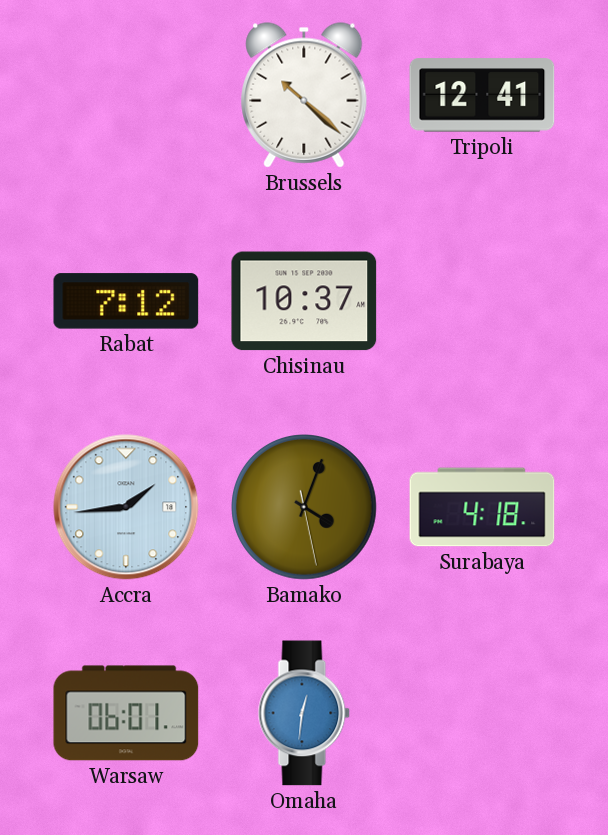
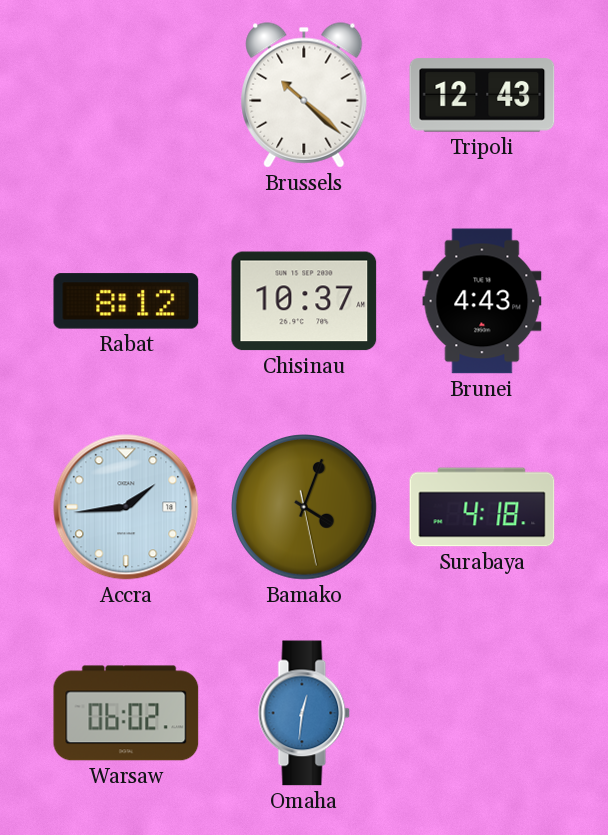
Tripoli: 12:41 -> 12:43
Rabat: 7:12 -> 8:12
Brunei: none -> 4:43
Warsaw: 06:01 -> 06:02
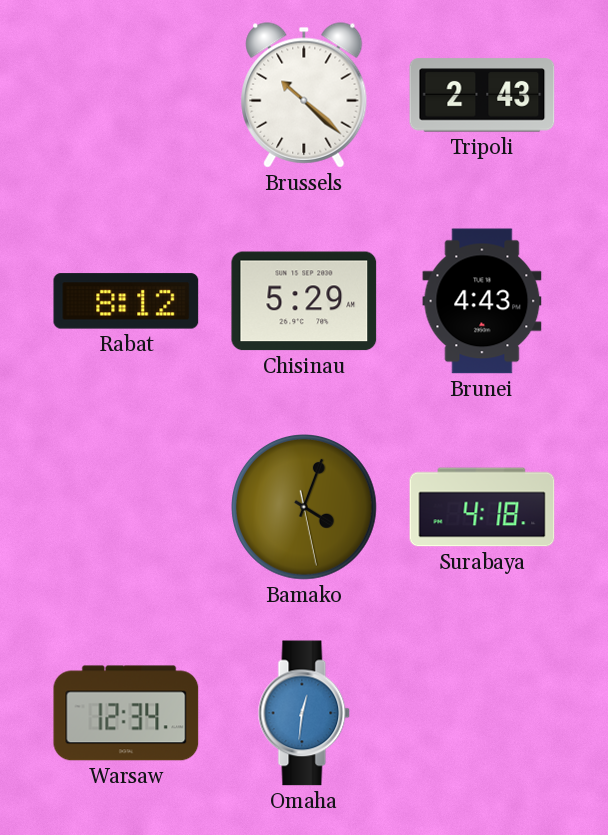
Tripoli: 12:43 -> 2:43
Chisinau: 10:37 -> 5:29
Accra: 1:44 -> none
Warsaw: 06:02 -> 12:34
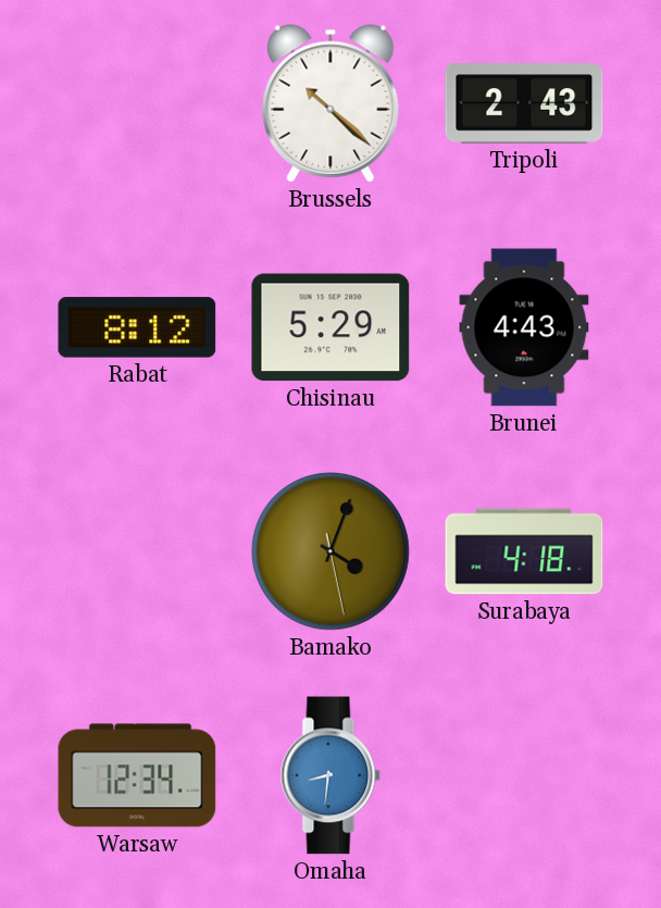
Omaha: 12:31 -> 8:31
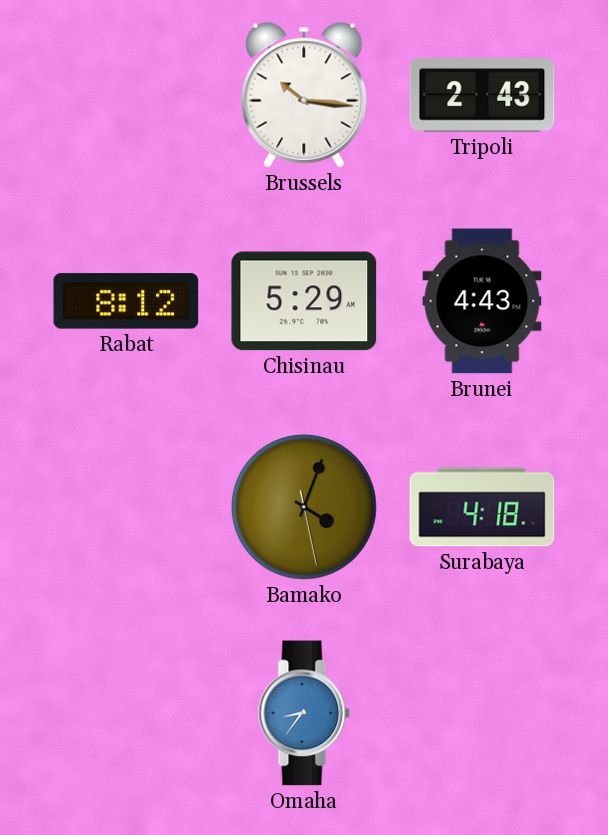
Brussels: 10:22 -> 10:16
Warsaw: 12:34 -> none
Omaha: 8:31 -> 8:36
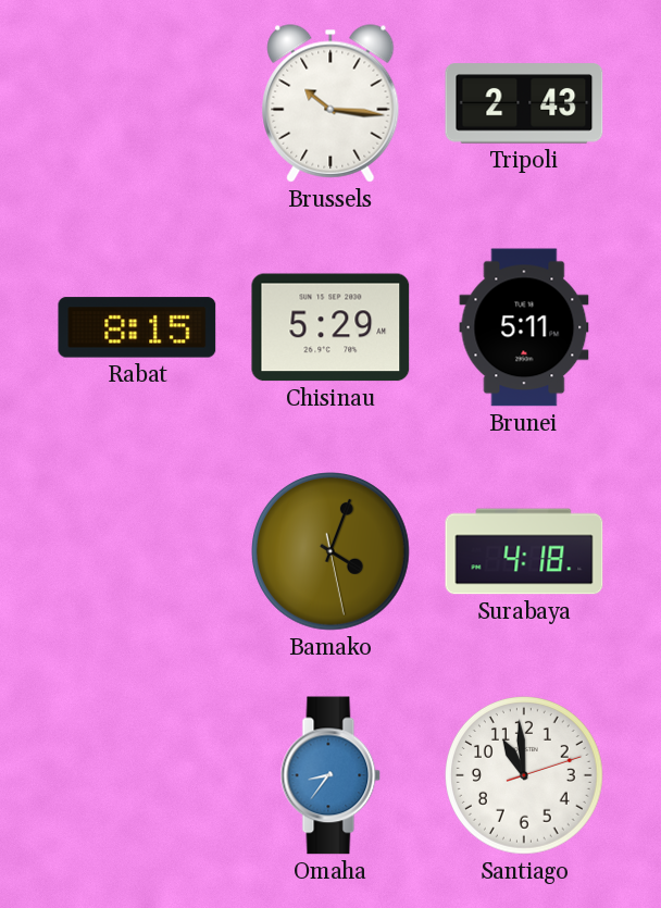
Rabat: 8:12 -> 8:15
Brunei: 4:43 -> 5:11
Santiago: none -> 10:59
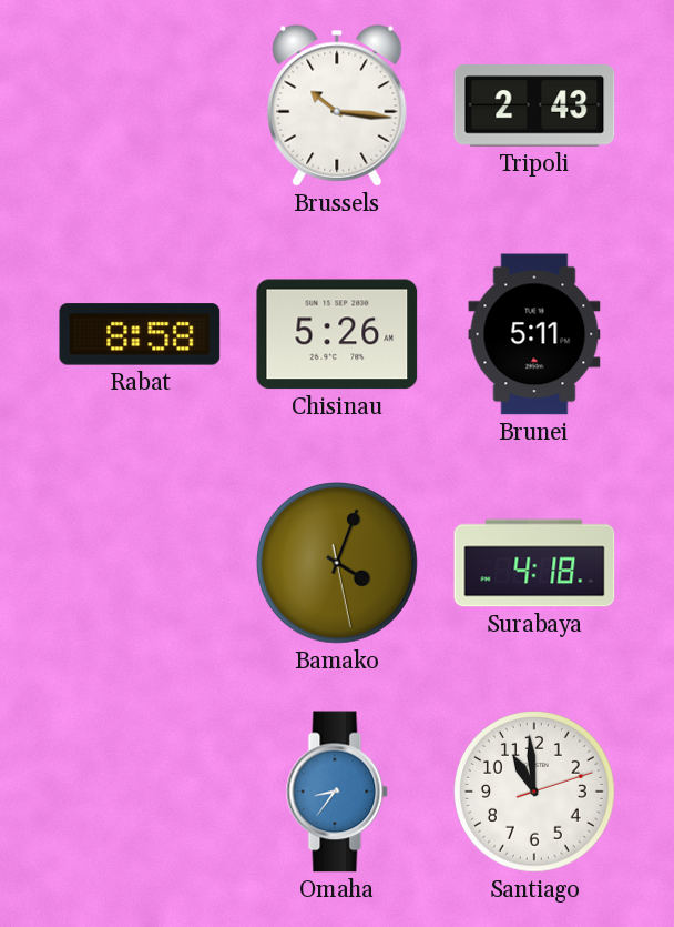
Rabat: 8:15 -> 8:58
Chisinau: 5:29 -> 5:26
